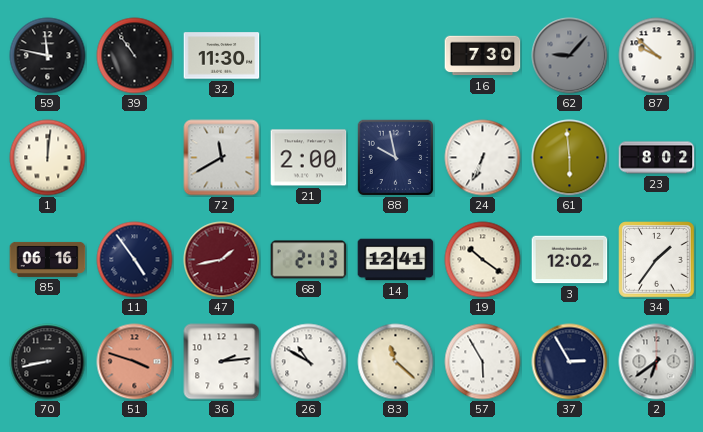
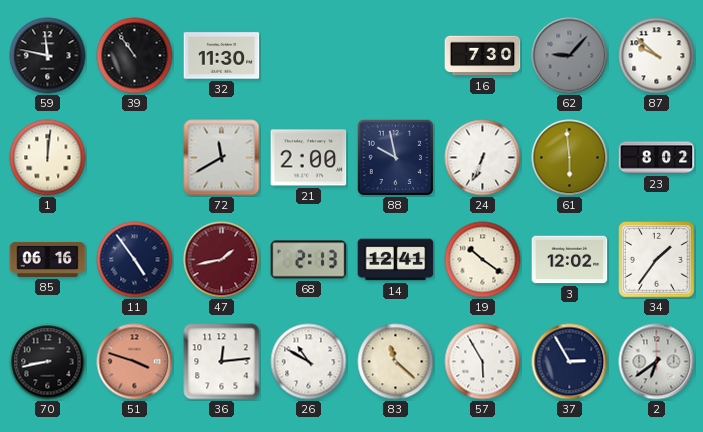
36: 2:14 -> 12:14
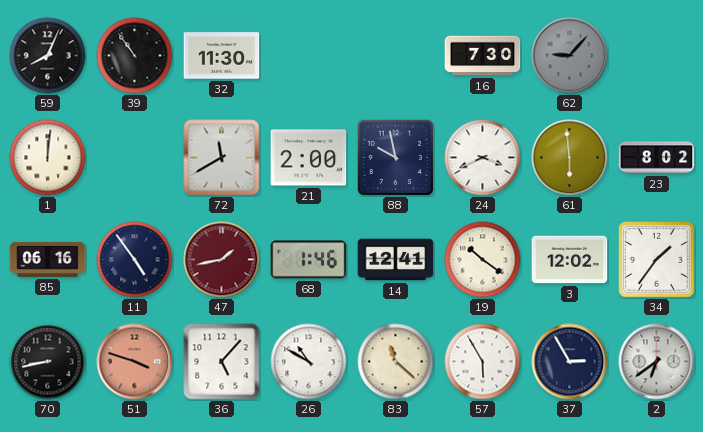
59: 11:47 -> 8:04
87: 9:52 -> none
24: 6:34 -> 3:41
68: 2:13 -> 1:46
36: 12:14 -> 5:07
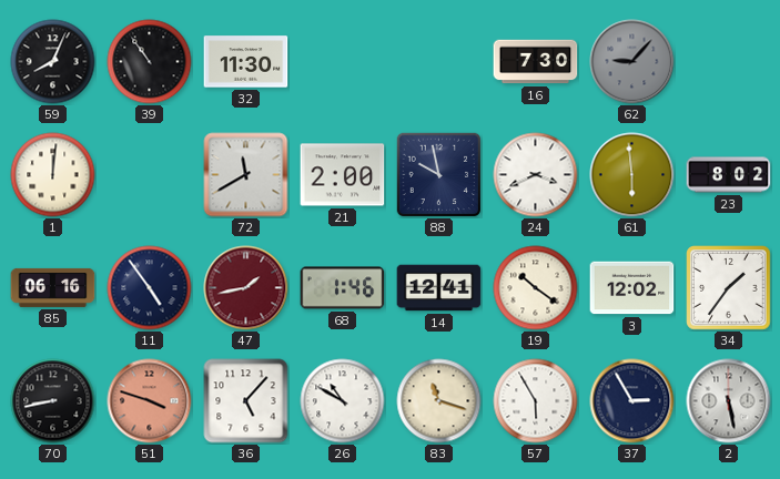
83: 11:22 -> 11:18
2: 6:39 -> 5:28
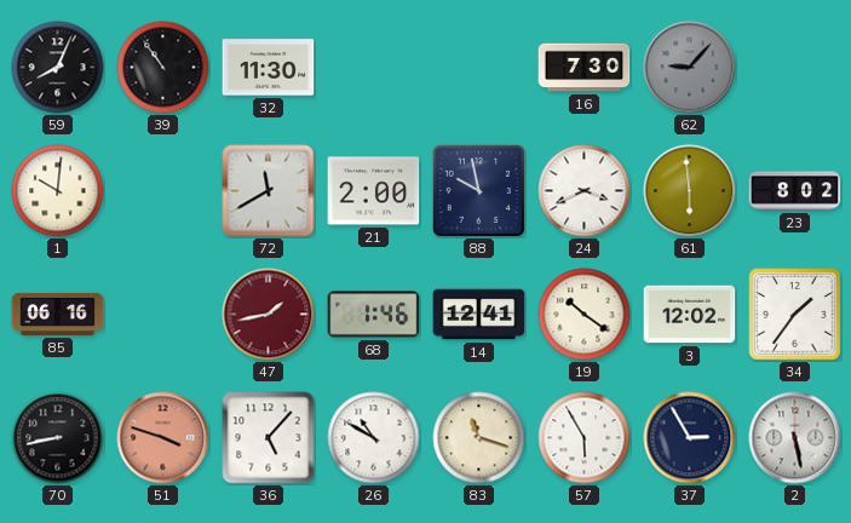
1: 12:01 -> 10:01
11: 4:54 -> none
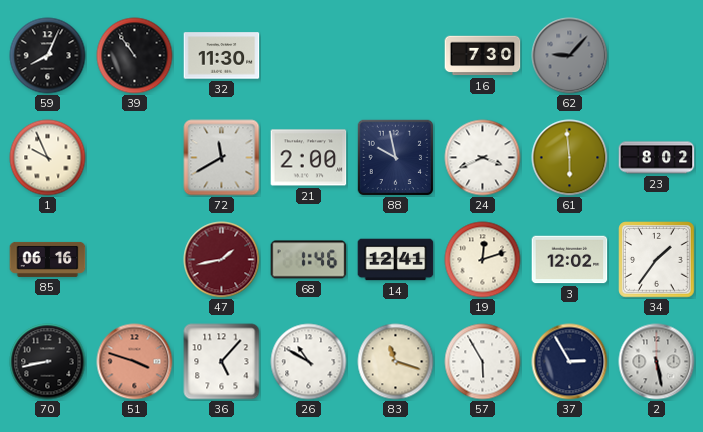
1: 10:01 -> 9:56
19: 10:21 -> 12:12
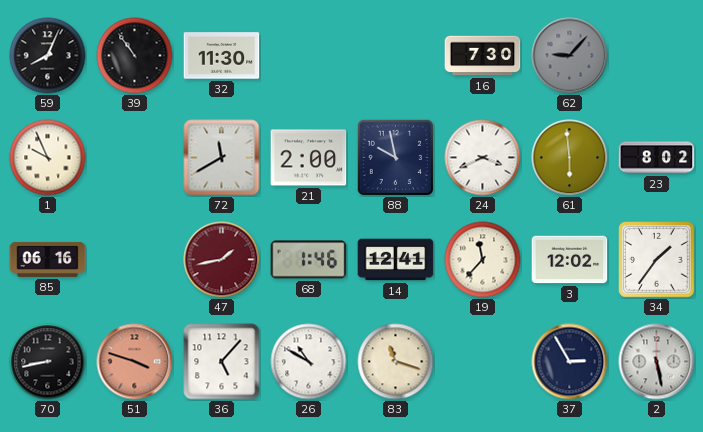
19: 12:12 -> 11:37
57: 5:55 -> none
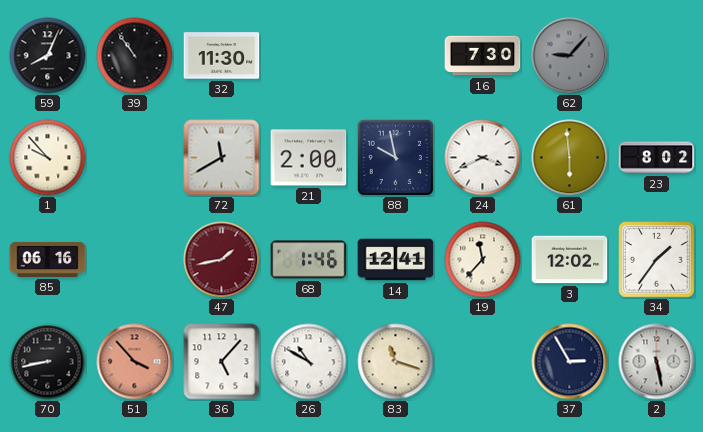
1: 9:56 -> 9:53
51: 3:48 -> 3:53
